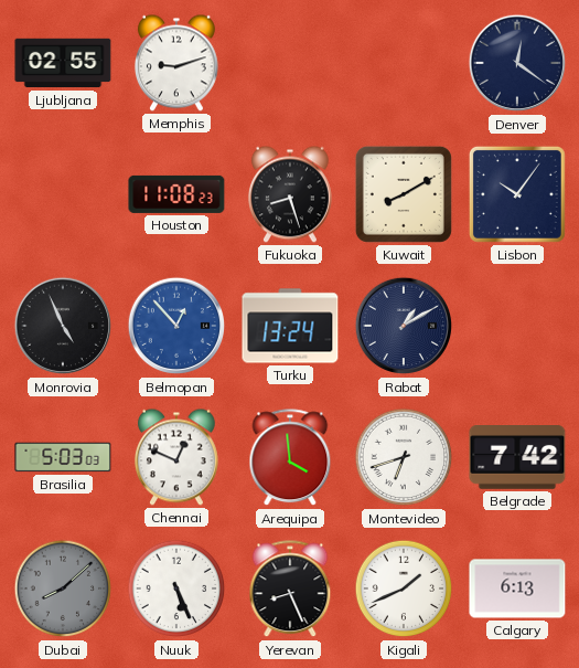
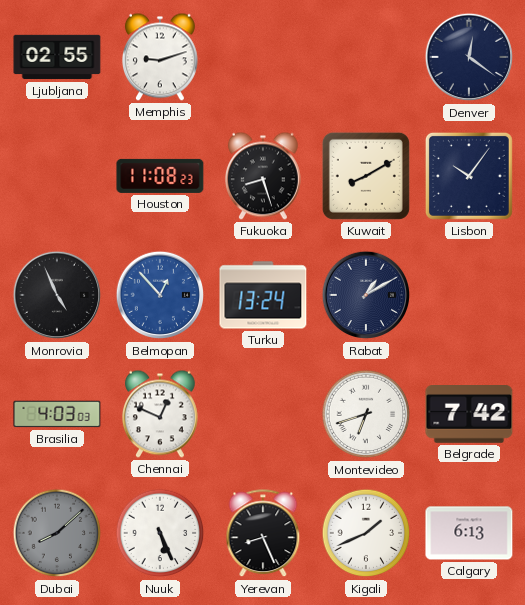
Brasilia: 5:03 -> 4:03
Arequipa: 3:59 -> none
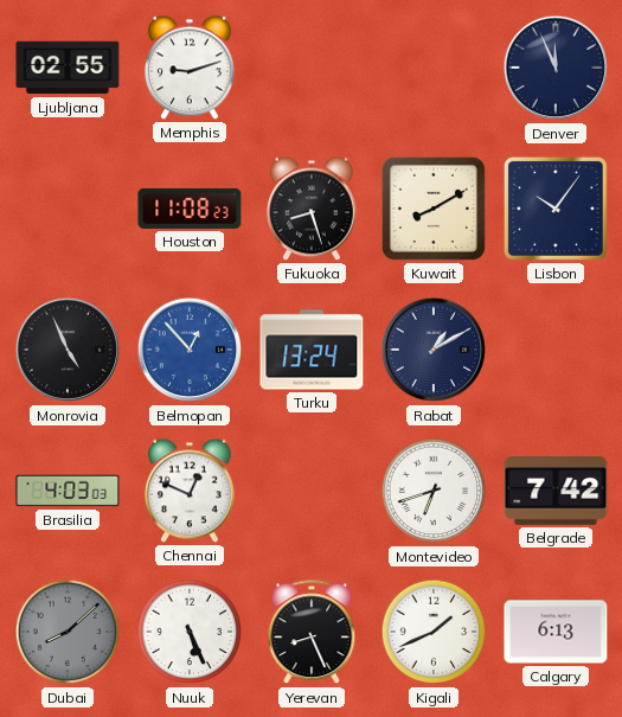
Denver: 12:21 -> 11:56
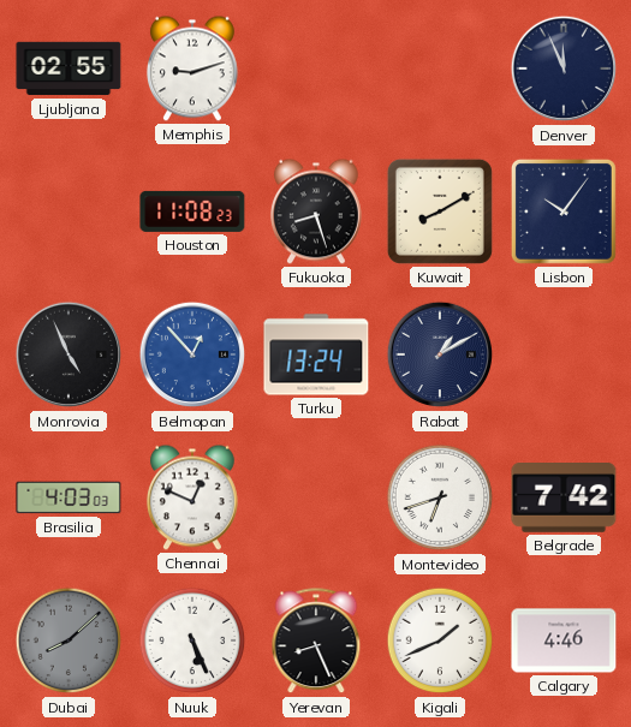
Calgary: 6:13 -> 4:46
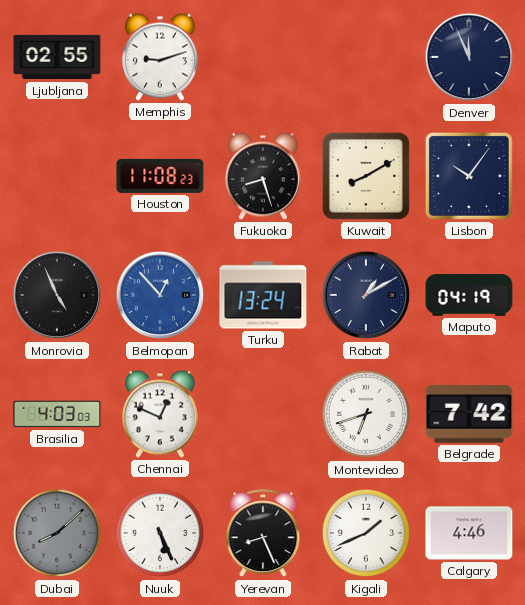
Maputo: none -> 04:19
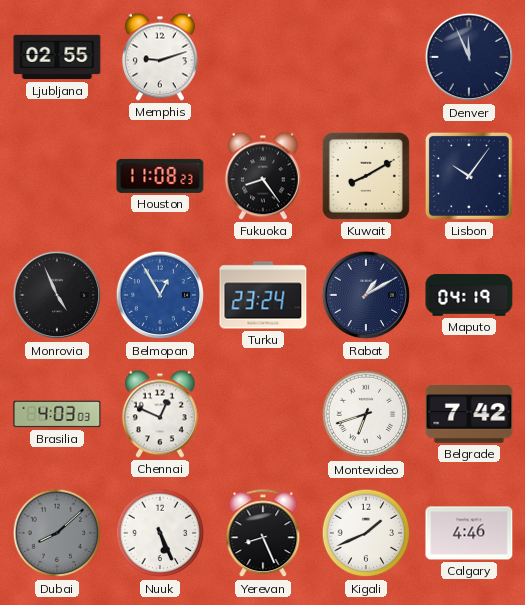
Fukuoka: 8:27 -> 8:24
Belmopan: 12:53 -> 12:55
Turku: 13:24 -> 23:24
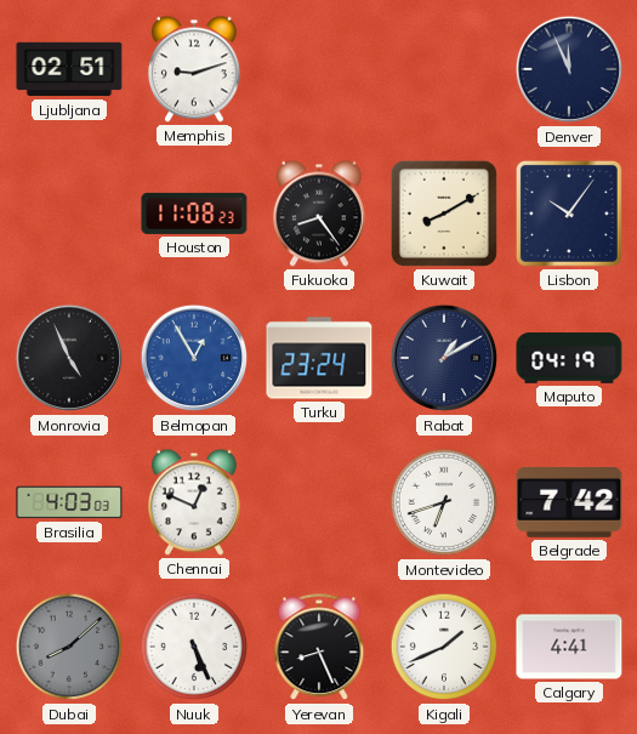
Ljubljana: 02:55 -> 02:51
Calgary: 4:46 -> 4:41
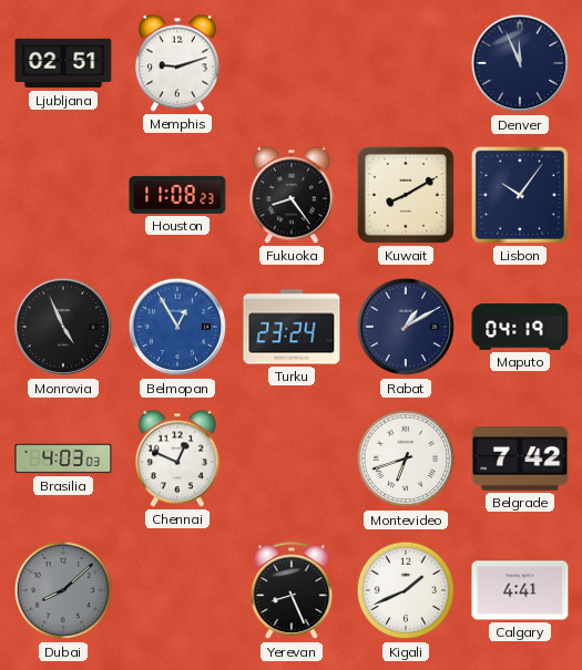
Nuuk: 5:26 -> none
